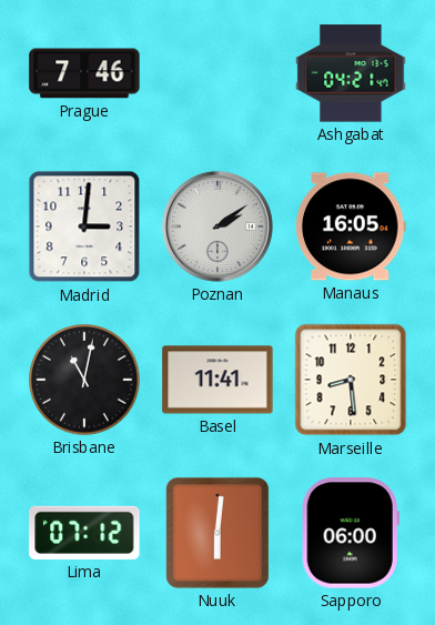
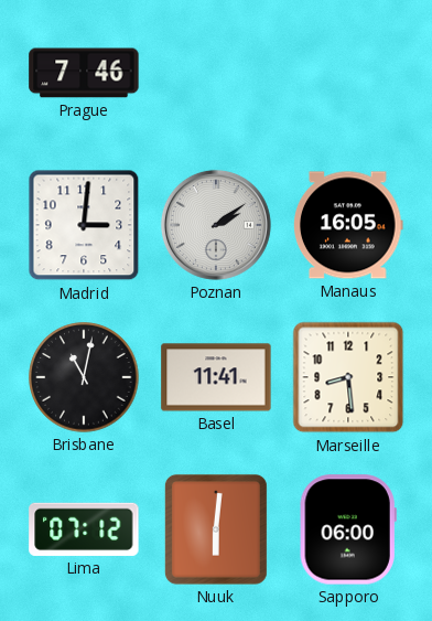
Ashgabat: 04:21 -> none
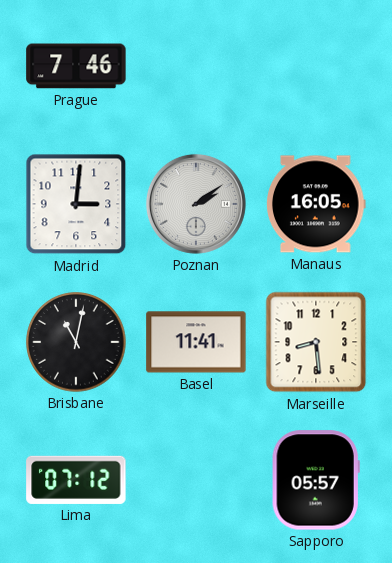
Nuuk: 6:01 -> none
Sapporo: 06:00 -> 05:57
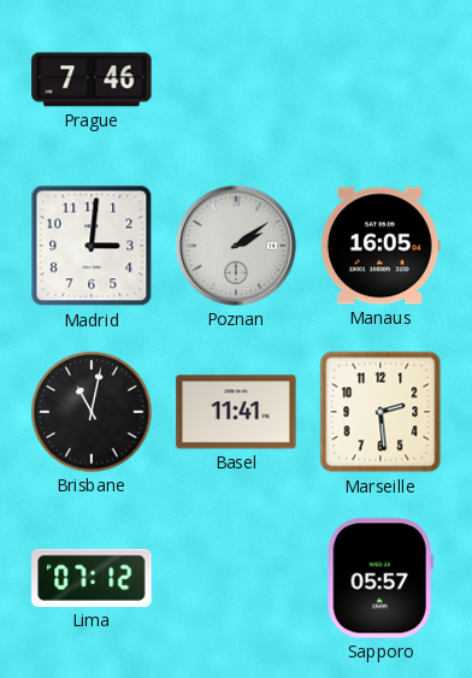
Marseille: 8:29 -> 2:29
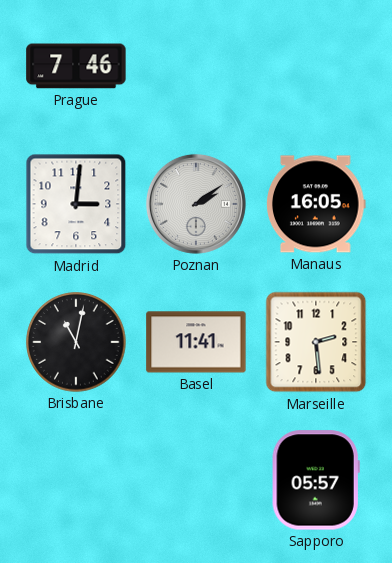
Lima: 07:12 -> none
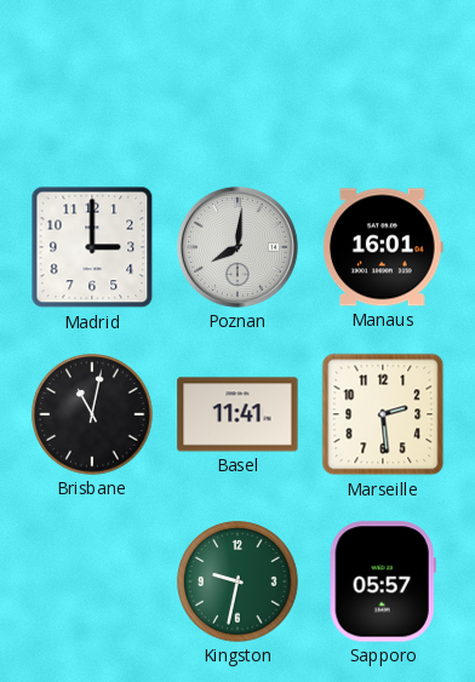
Prague: 7:46 -> none
Madrid: 3:01 -> 3:00
Poznan: 2:09 -> 8:01
Manaus: 16:05 -> 16:01
Kingston: none -> 9:32
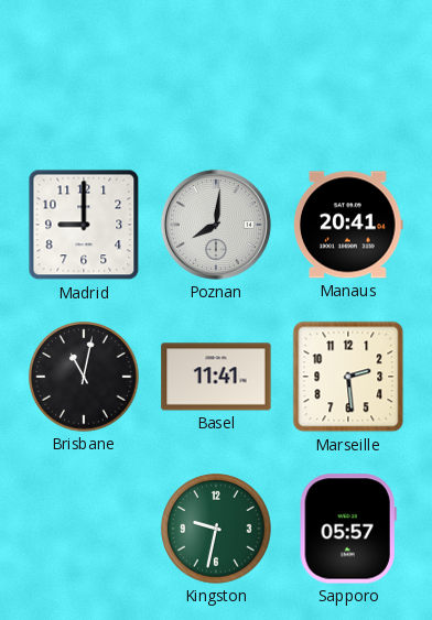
Madrid: 3:00 -> 9:00
Manaus: 16:01 -> 20:41
